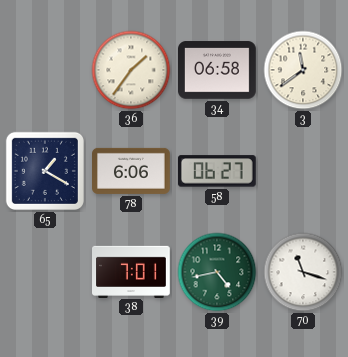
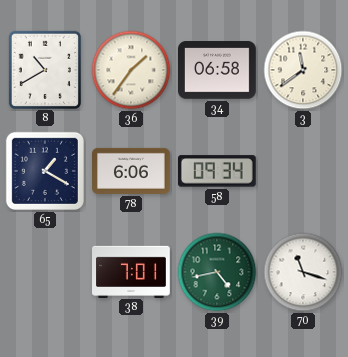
8: none -> 10:40
58: 06:27 -> 09:34
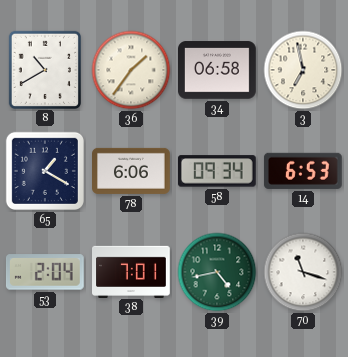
3: 11:39 -> 6:58
14: none -> 6:53
53: none -> 2:04
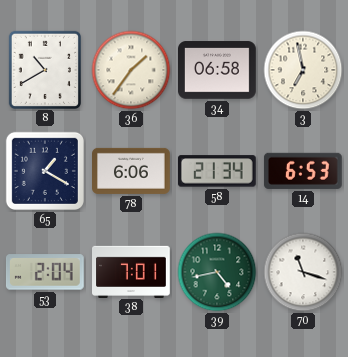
58: 09:34 -> 21:34
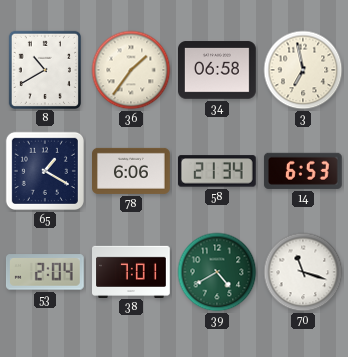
39: 4:43 -> 4:40
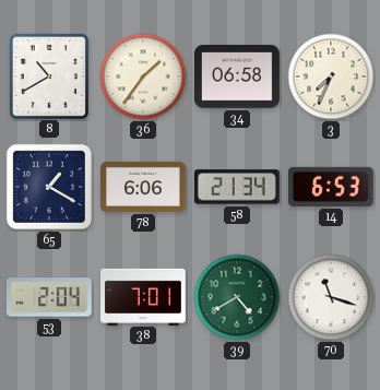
3: 6:58 -> 7:34
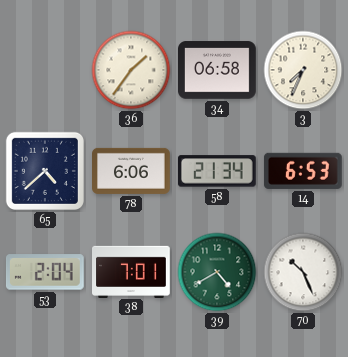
8: 10:40 -> none
65: 1:20 -> 4:38
70: 11:18 -> 10:26
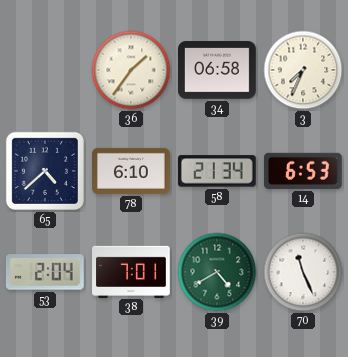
78: 6:06 -> 6:10
70: 10:26 -> 11:26
